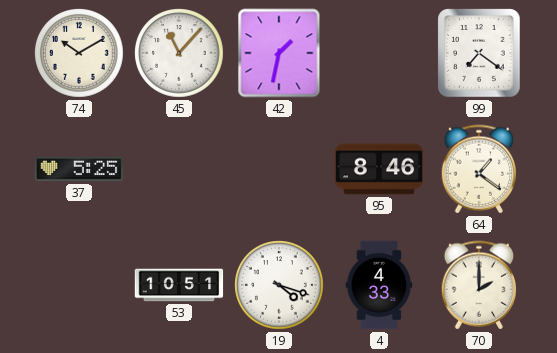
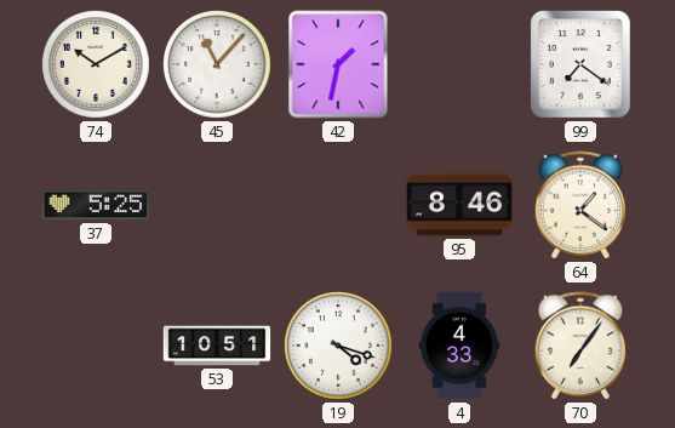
70: 2:00 -> 7:06
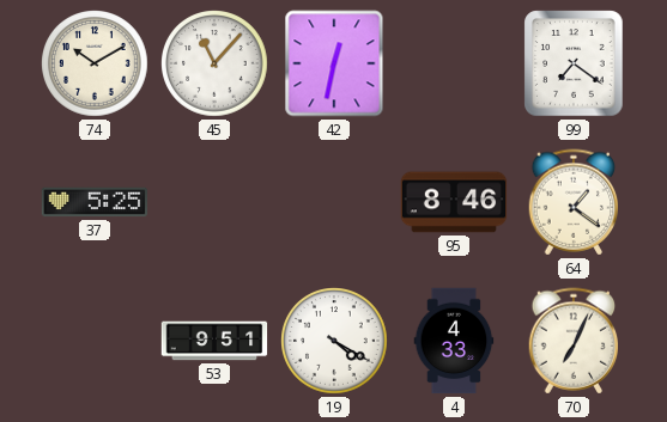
42: 1:32 -> 12:32
53: 10:51 -> 9:51
19: 4:18 -> 4:20
70: 7:06 -> 7:04
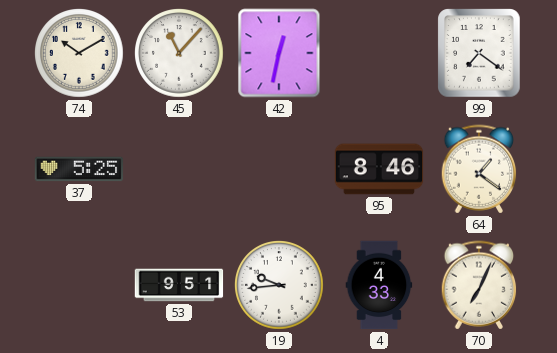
19: 4:20 -> 9:44
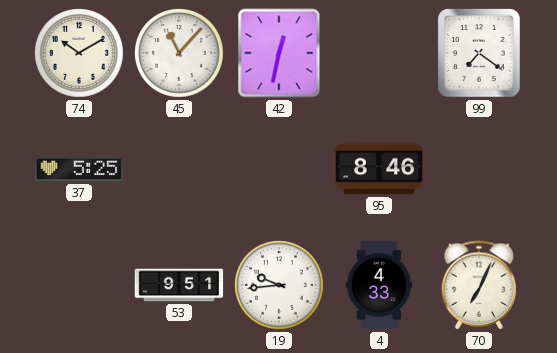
64: 1:21 -> none
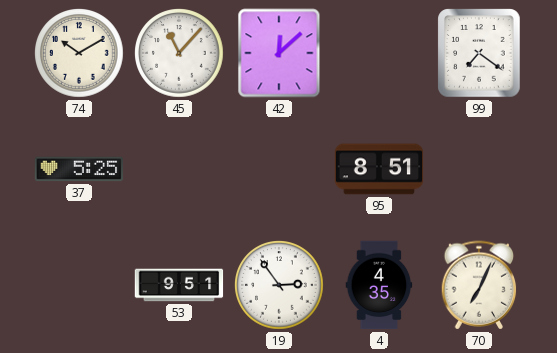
42: 12:32 -> 12:08
95: 8:46 -> 8:51
19: 9:44 -> 2:54
4: 4:33 -> 4:35
